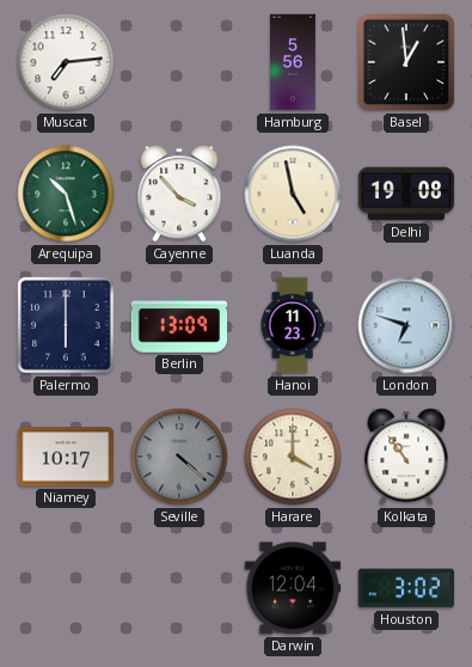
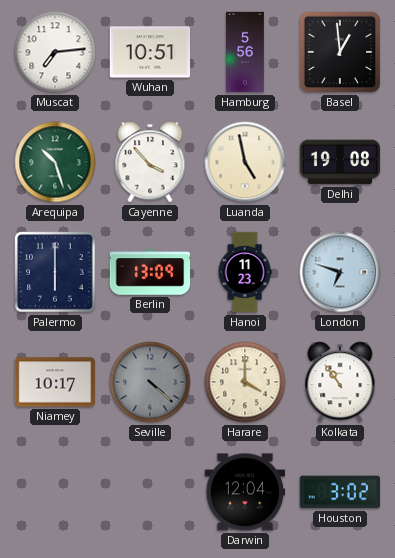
Wuhan: none -> 10:51
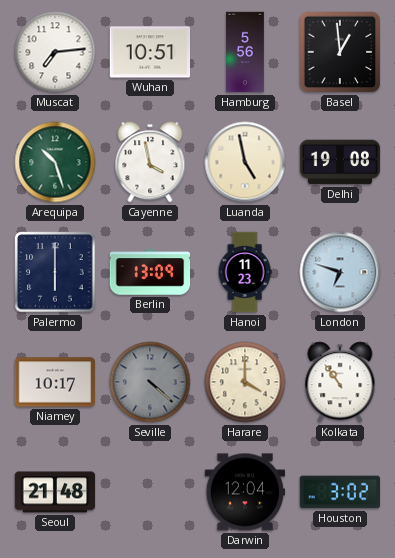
Cayenne: 3:53 -> 3:58
Seoul: none -> 21:48
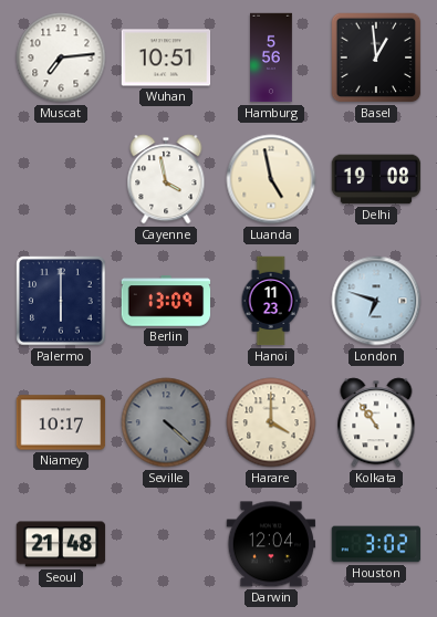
Arequipa: 10:27 -> none
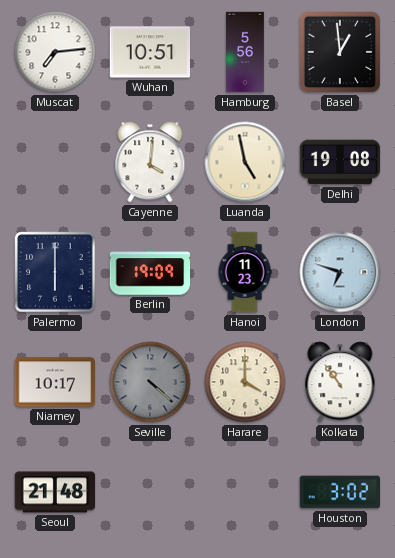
Cayenne: 3:58 -> 4:01
Berlin: 13:09 -> 19:09
Darwin: 12:04 -> none
